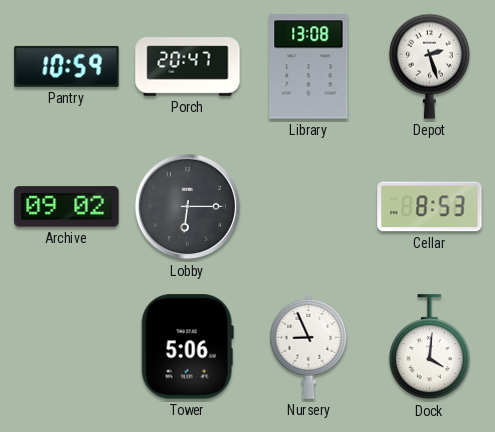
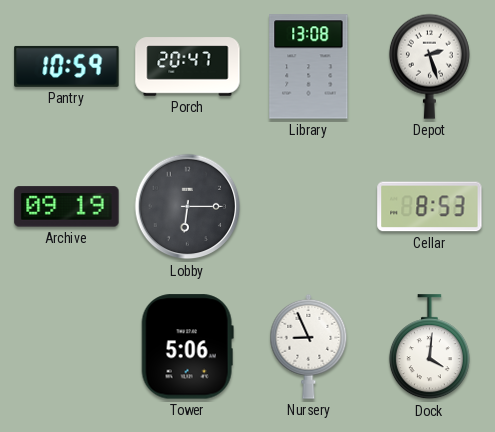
Archive: 09:02 -> 09:19
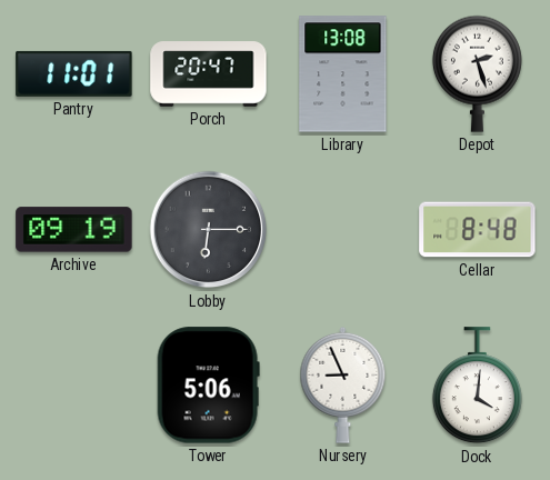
Pantry: 10:59 -> 11:01
Cellar: 8:53 -> 8:48
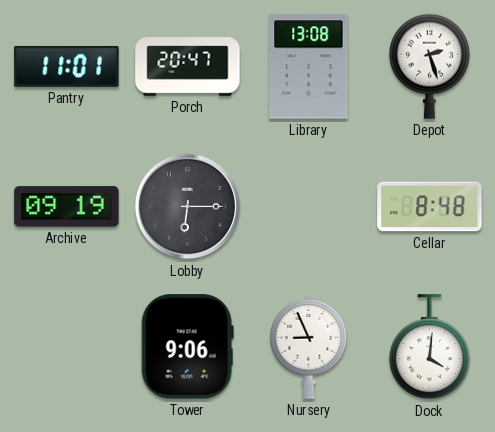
Tower: 5:06 -> 9:06
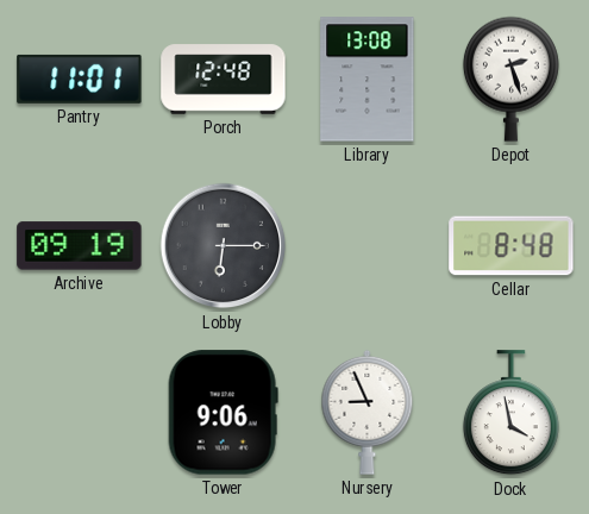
Porch: 20:47 -> 12:48
Dock: 4:01 -> 3:58
